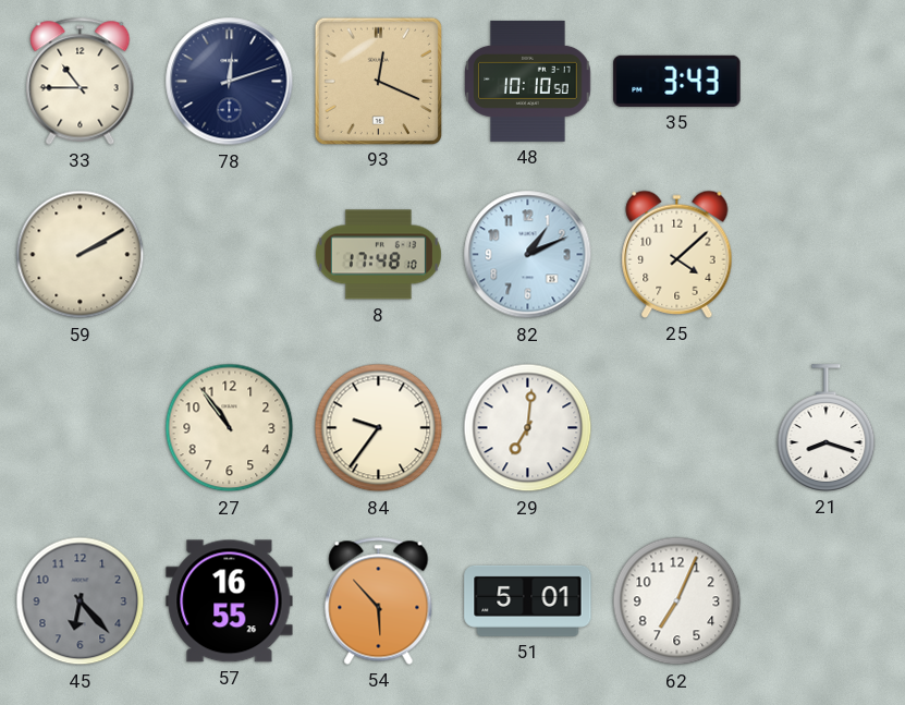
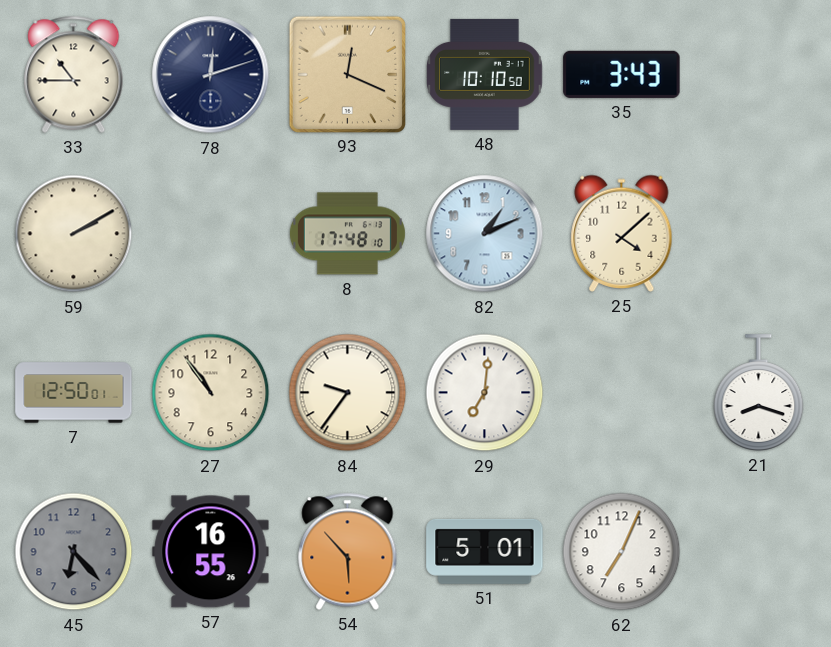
7: none -> 12:50
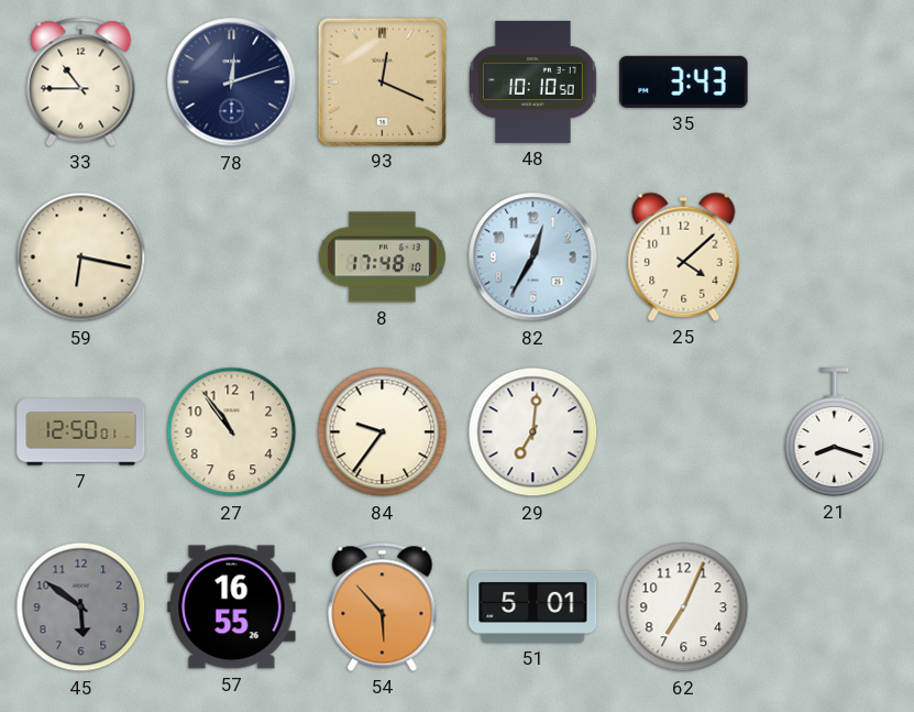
59: 2:10 -> 6:17
82: 1:11 -> 12:35
45: 6:23 -> 5:51
